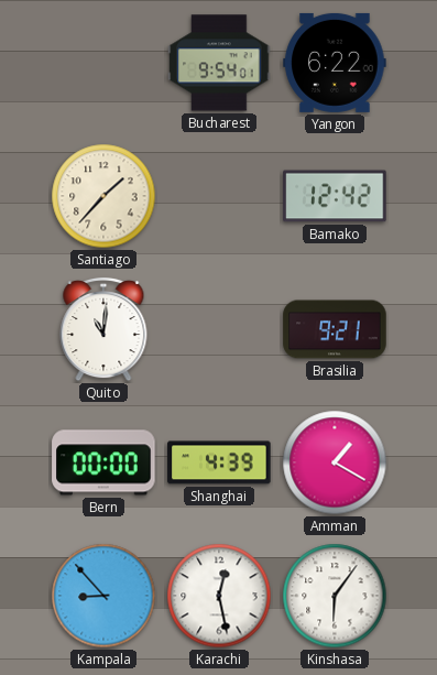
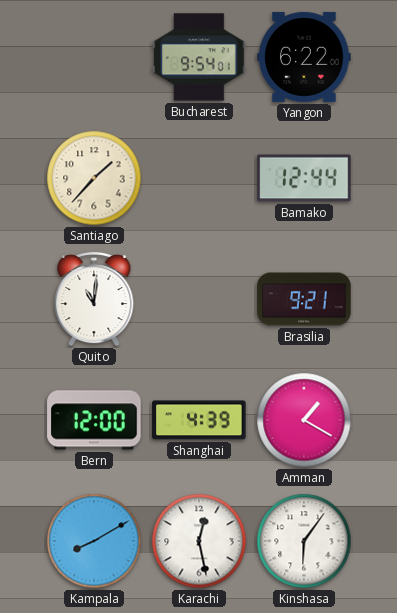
Bamako: 12:42 -> 12:44
Bern: 00:00 -> 12:00
Kampala: 8:53 -> 8:10
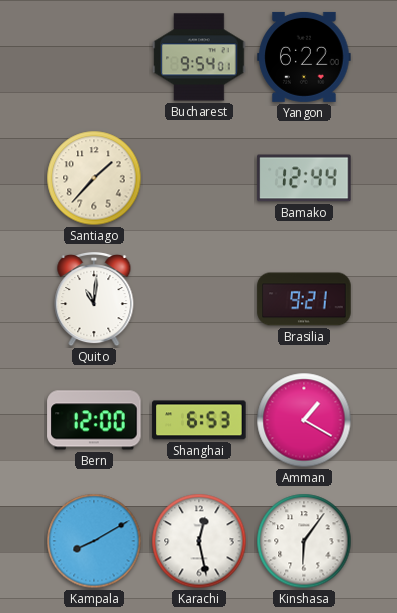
Shanghai: 4:39 -> 6:53
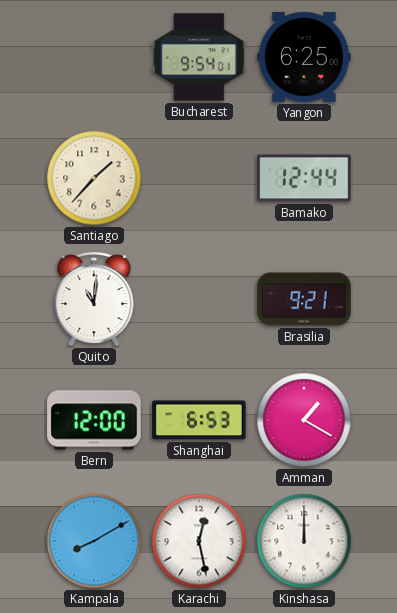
Yangon: 6:22 -> 6:25
Kinshasa: 6:06 -> 12:00
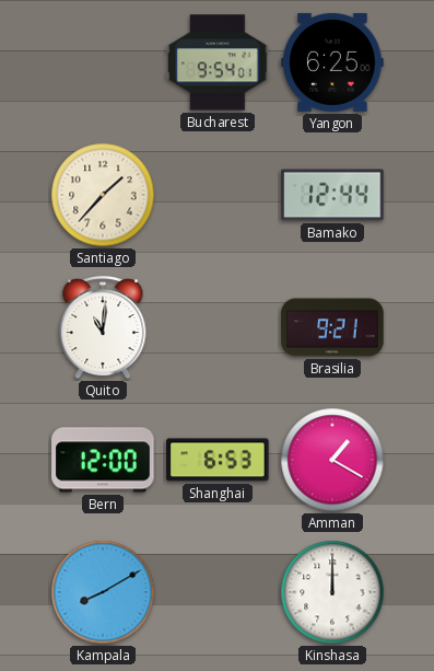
Karachi: 12:28 -> none
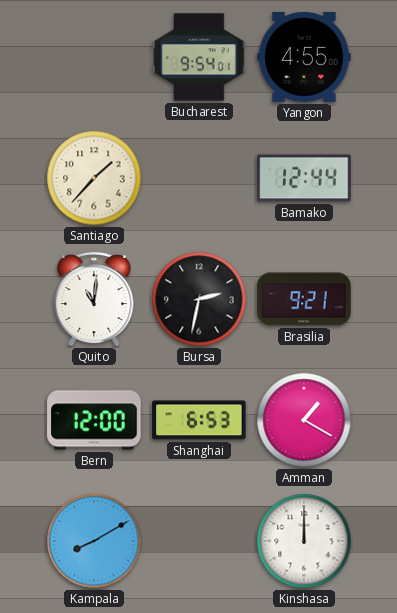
Yangon: 6:25 -> 4:55
Bursa: none -> 2:32
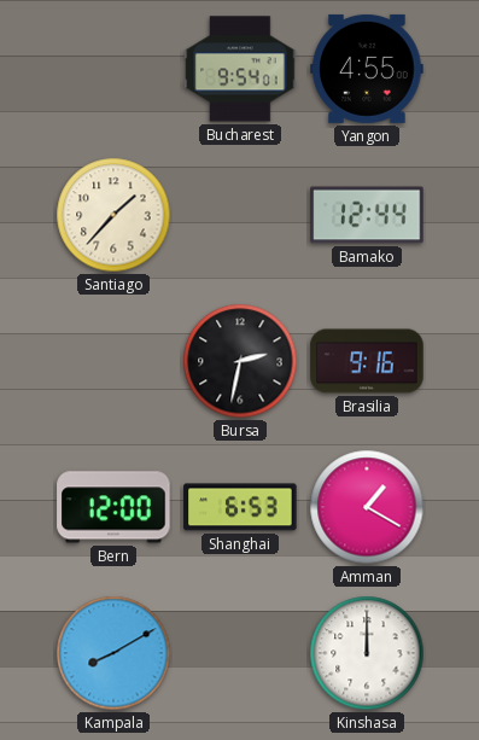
Quito: 11:01 -> none
Brasilia: 9:21 -> 9:16
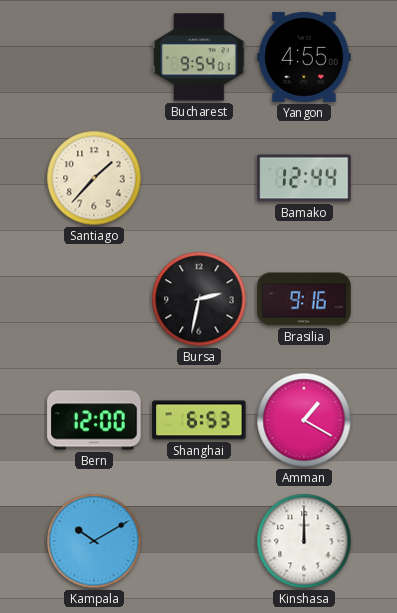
Kampala: 8:10 -> 10:10
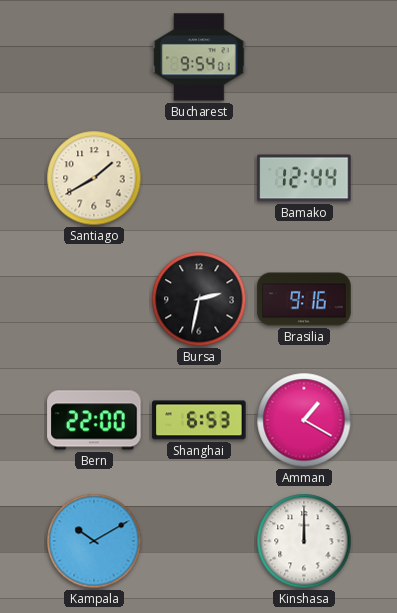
Yangon: 4:55 -> none
Santiago: 1:37 -> 1:40
Bern: 12:00 -> 22:00
